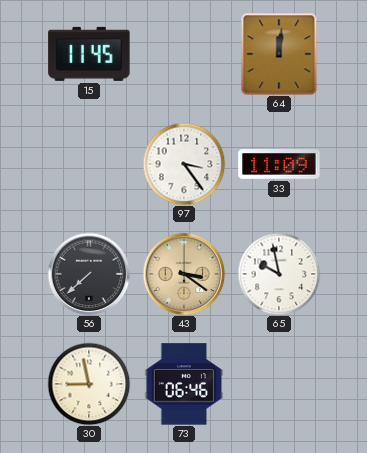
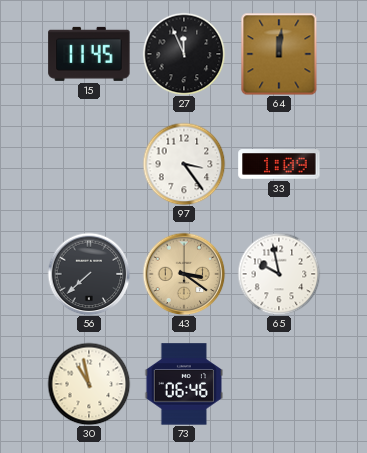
27: none -> 11:56
33: 11:09 -> 1:09
30: 8:58 -> 10:58
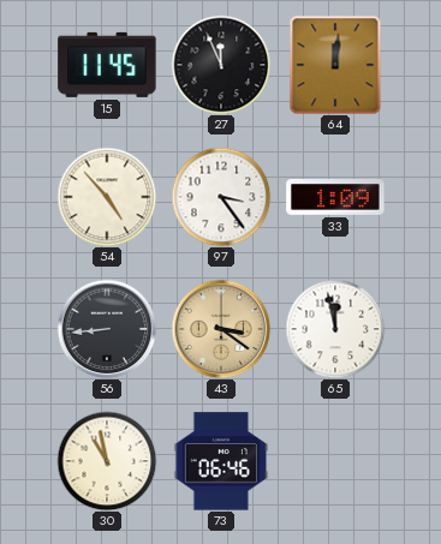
54: none -> 4:53
56: 7:38 -> 8:44
65: 9:58 -> 11:58
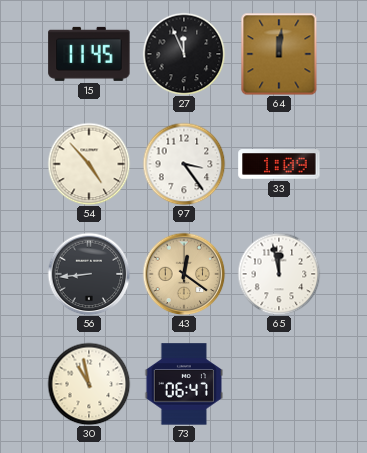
43: 3:21 -> 12:21
73: 06:46 -> 06:47
